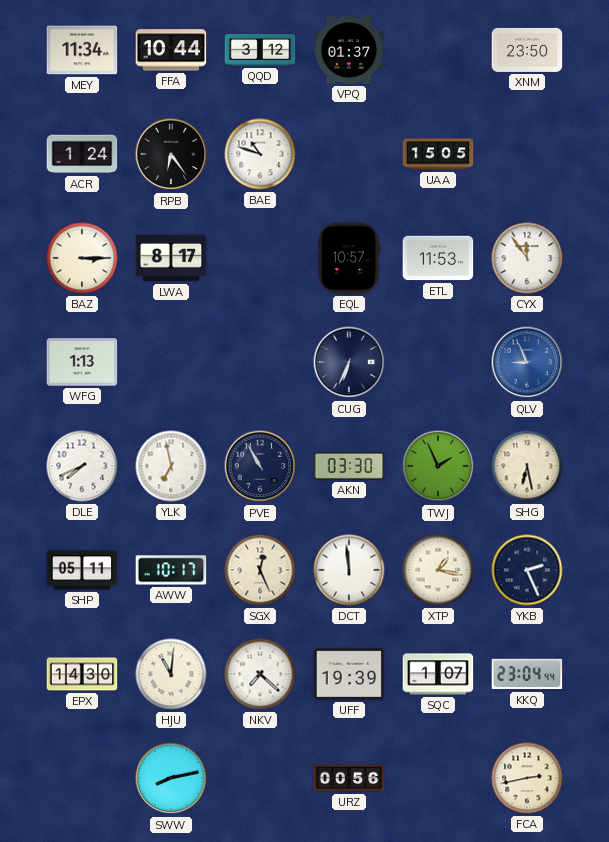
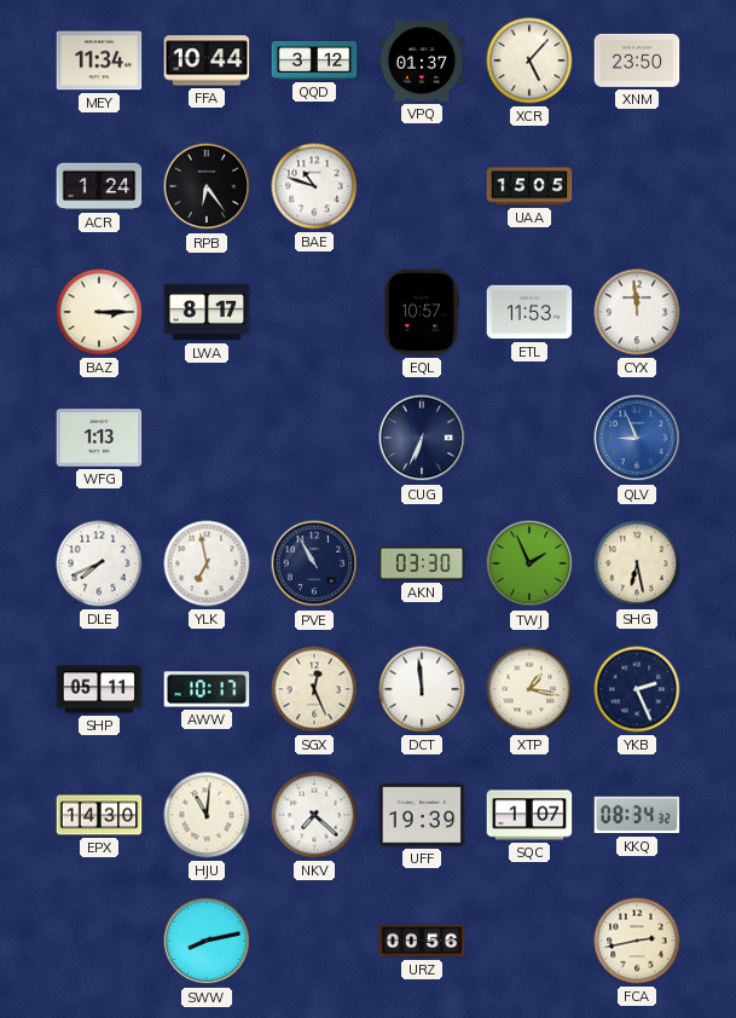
XCR: none -> 5:07
CYX: 11:54 -> 11:59
KKQ: 23:04 -> 08:34
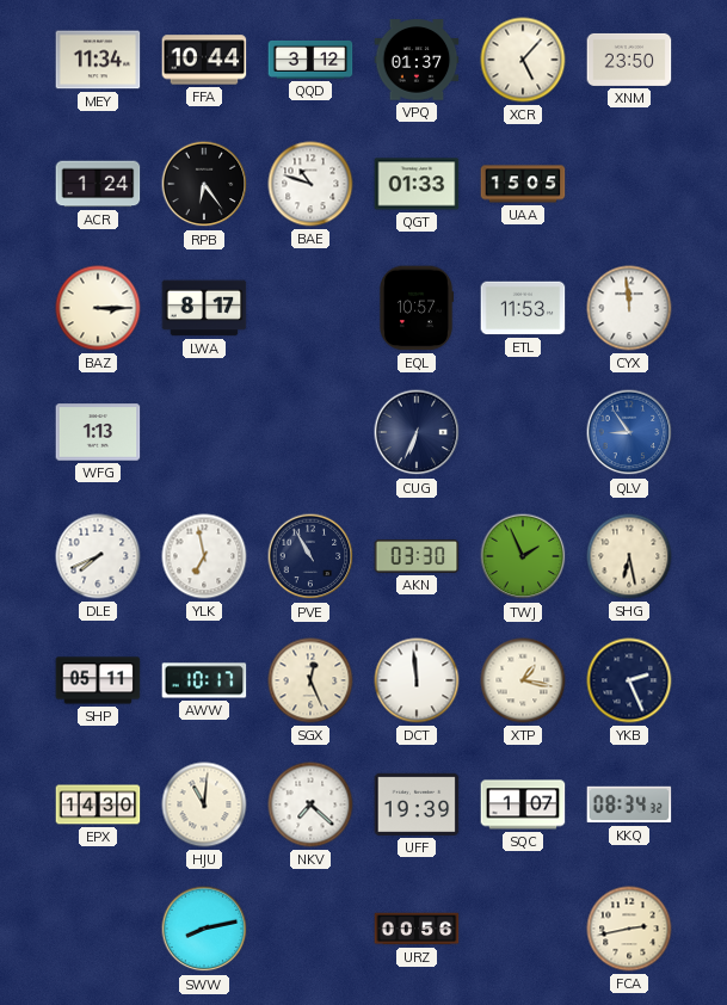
QGT: none -> 01:33
QLV: 8:56 -> 8:54
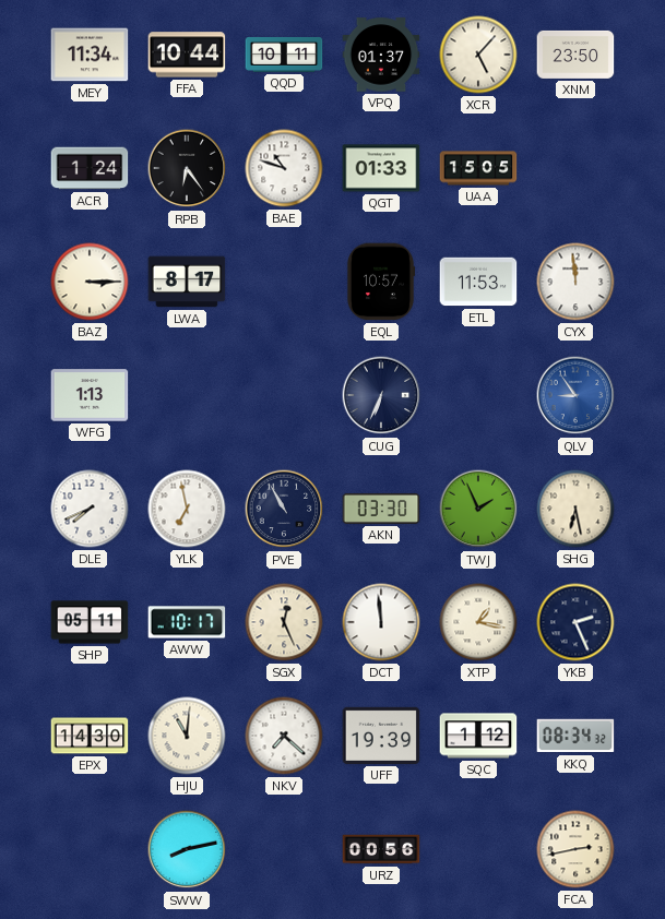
QQD: 3:12 -> 10:11
SQC: 1:07 -> 1:12
